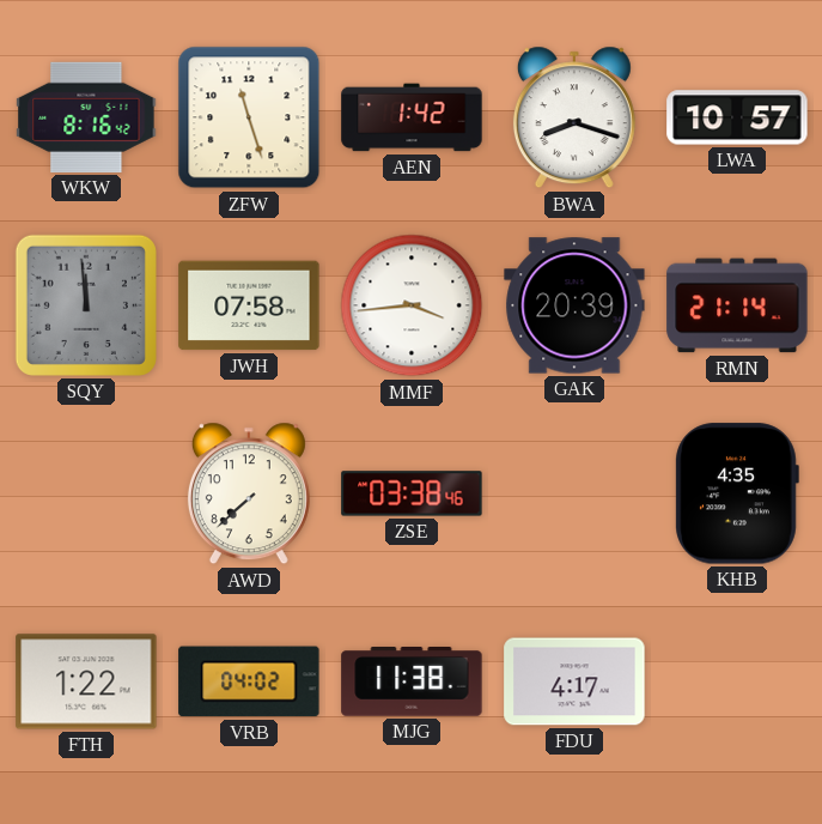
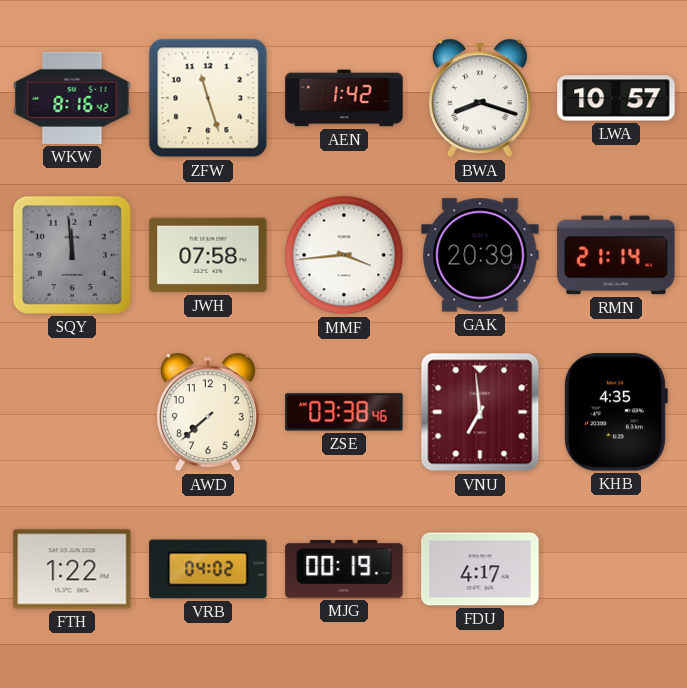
VNU: none -> 6:59
MJG: 11:38 -> 00:19
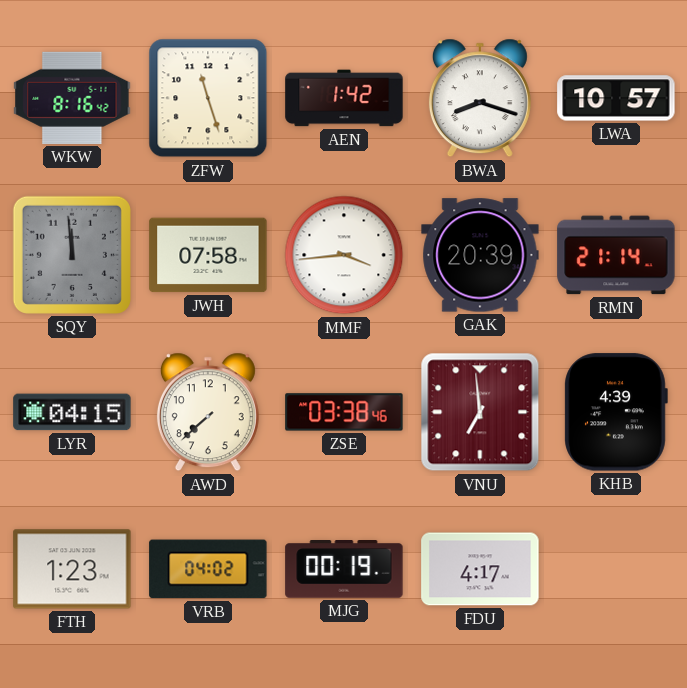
LYR: none -> 04:15
KHB: 4:35 -> 4:39
FTH: 1:22 -> 1:23
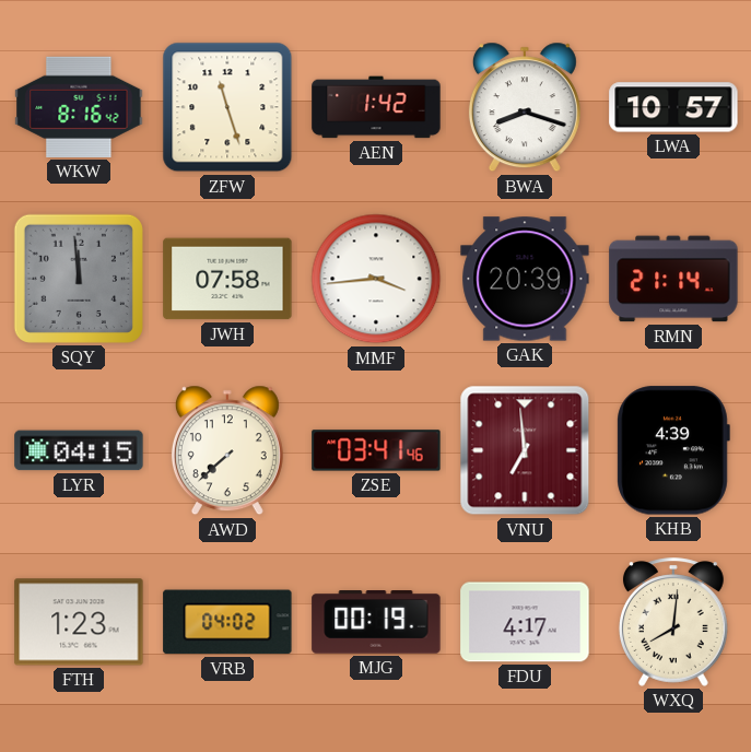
ZSE: 03:38 -> 03:41
WXQ: none -> 8:01
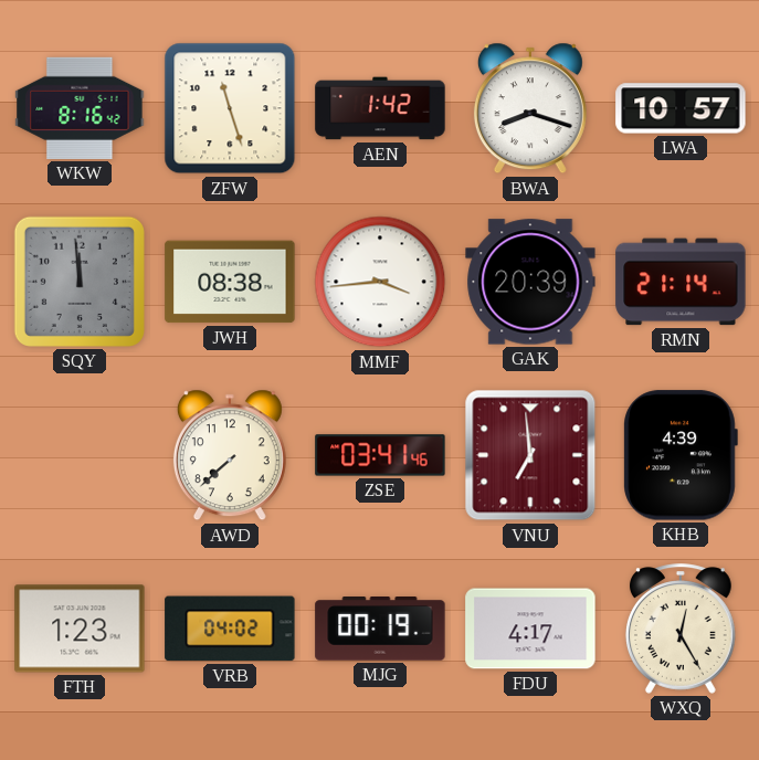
JWH: 07:58 -> 08:38
LYR: 04:15 -> none
WXQ: 8:01 -> 12:25
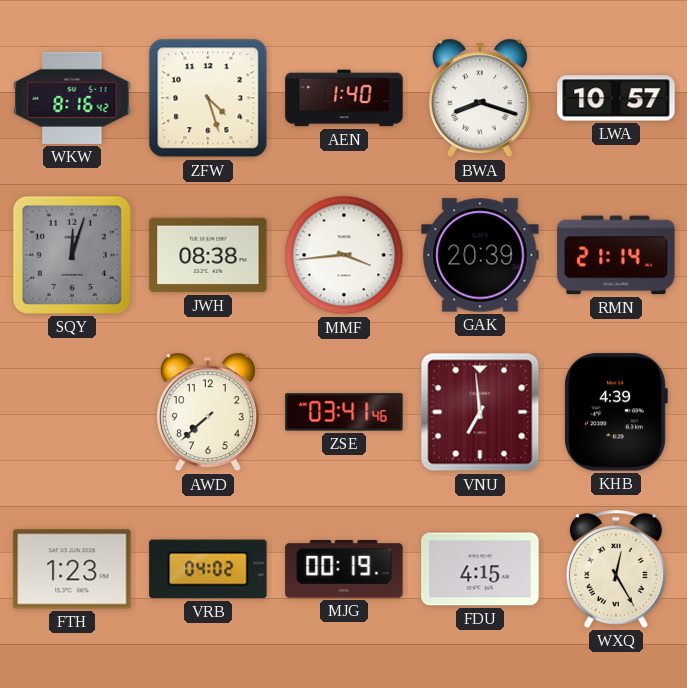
ZFW: 11:27 -> 4:27
AEN: 1:42 -> 1:40
SQY: 11:59 -> 12:03
FDU: 4:17 -> 4:15
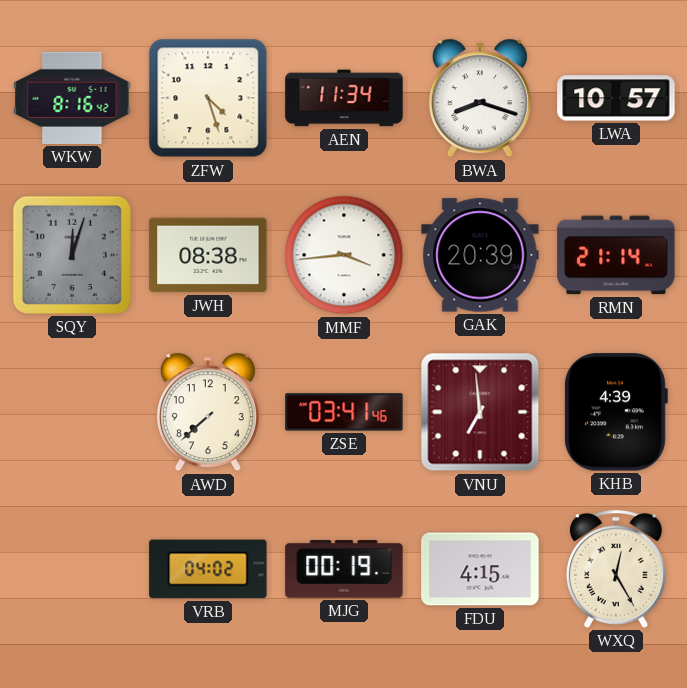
AEN: 1:40 -> 11:34
FTH: 1:23 -> none
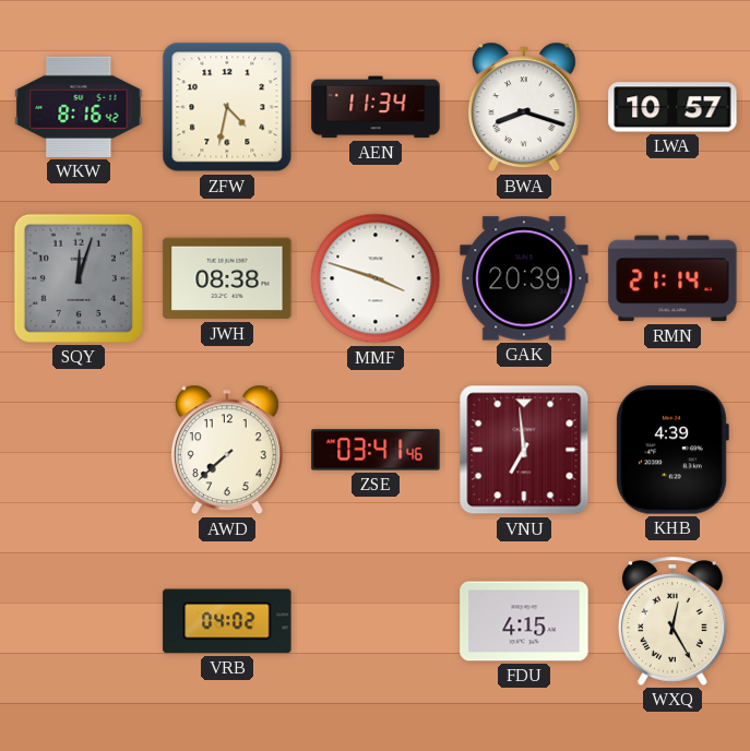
ZFW: 4:27 -> 4:32
MMF: 3:44 -> 3:48
MJG: 00:19 -> none
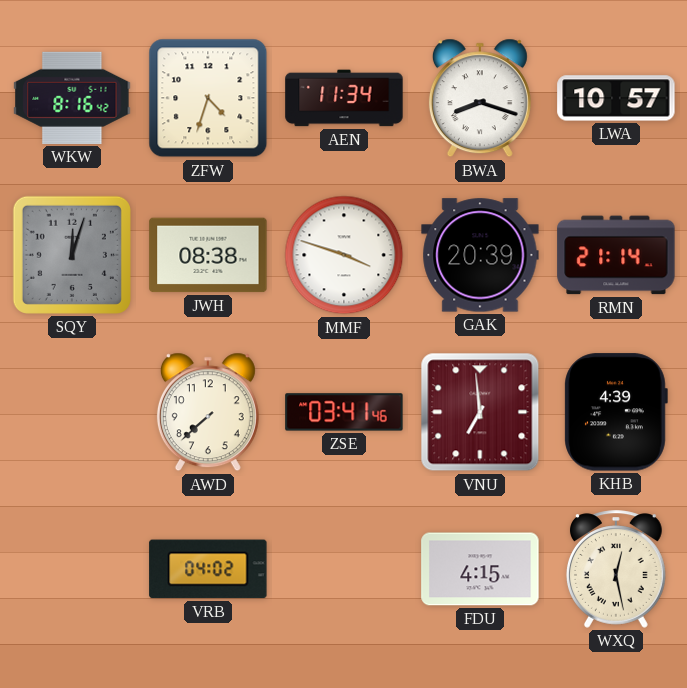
ZFW: 4:32 -> 4:33
WXQ: 12:25 -> 12:28
